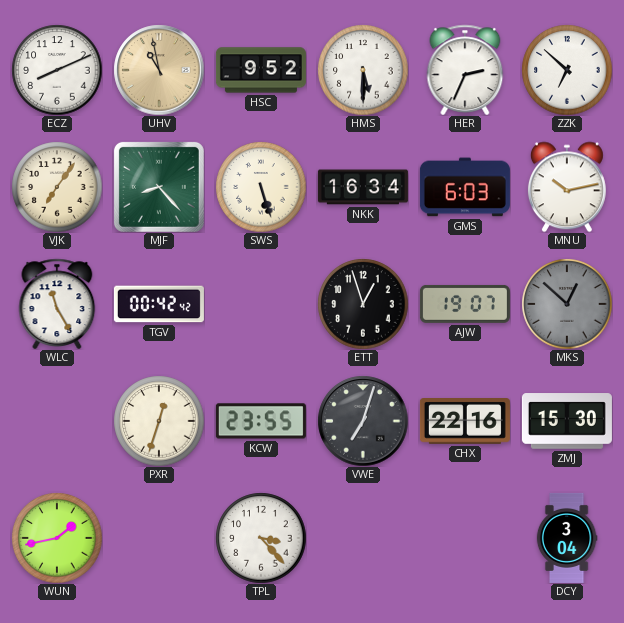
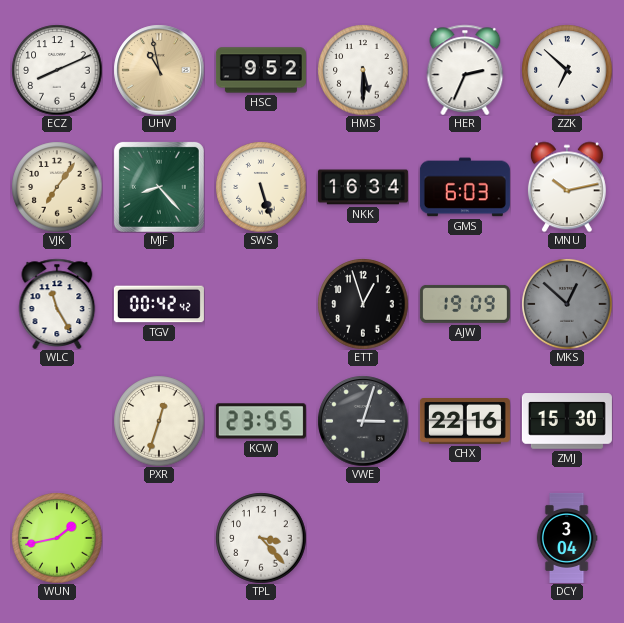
AJW: 19:07 -> 19:09
VWE: 7:03 -> 3:03
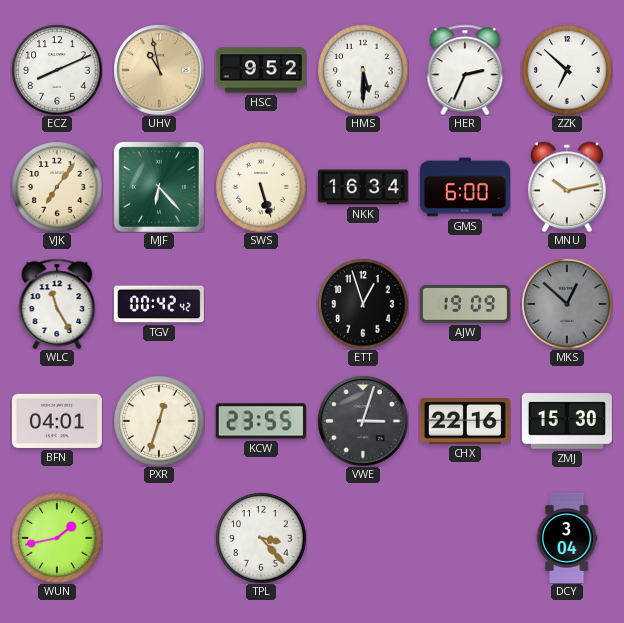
MJF: 8:23 -> 6:23
GMS: 6:03 -> 6:00
BFN: none -> 04:01
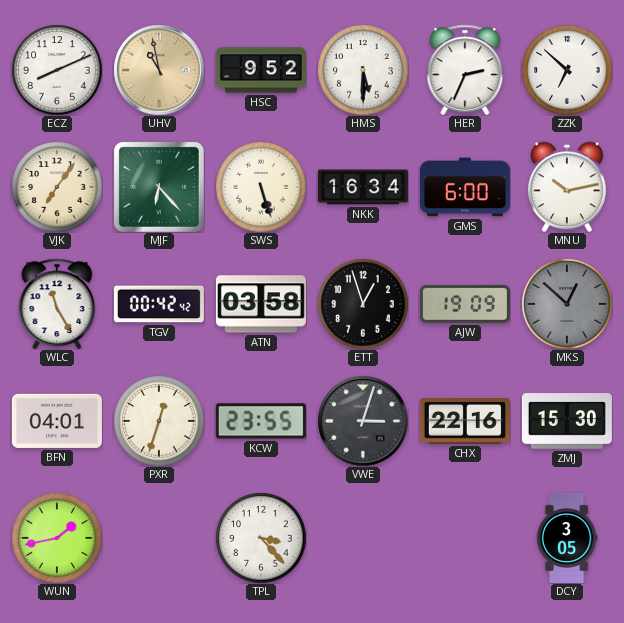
ATN: none -> 03:58
DCY: 3:04 -> 3:05
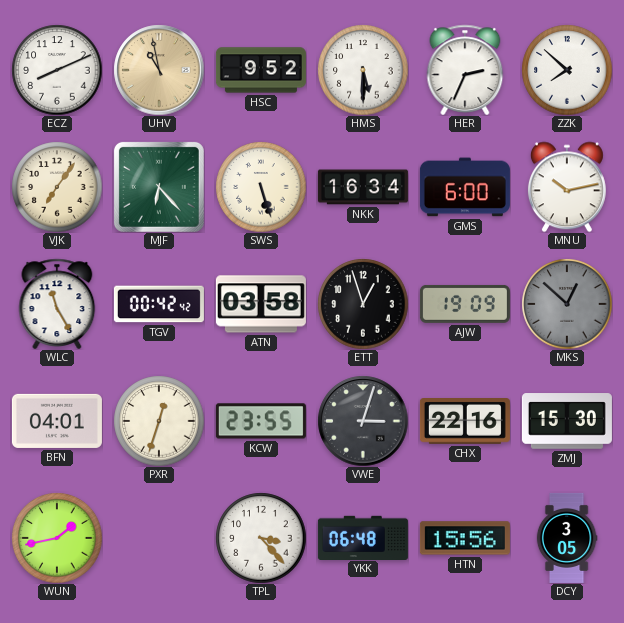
ZZK: 6:52 -> 7:52
YKK: none -> 06:48
HTN: none -> 15:56
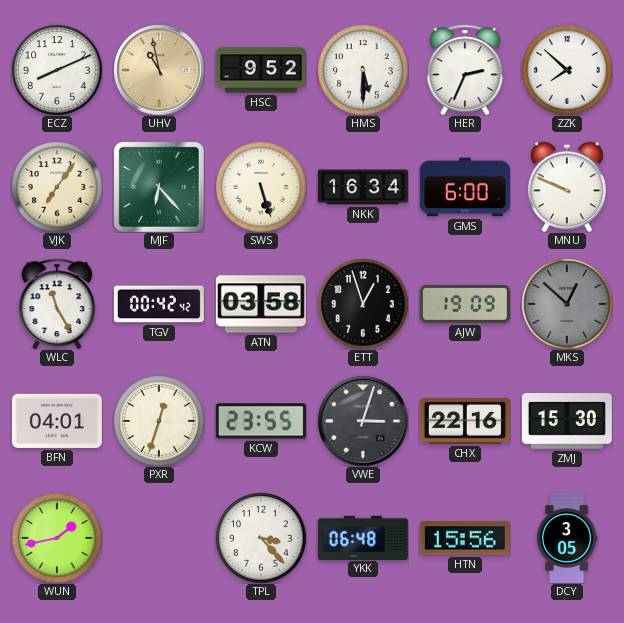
MNU: 10:13 -> 9:49
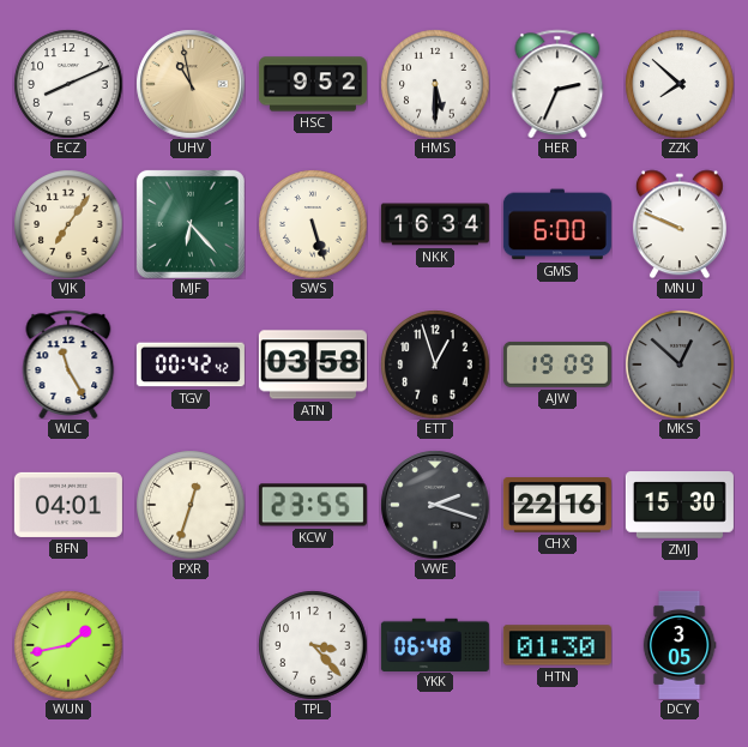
VWE: 3:03 -> 2:18
HTN: 15:56 -> 01:30
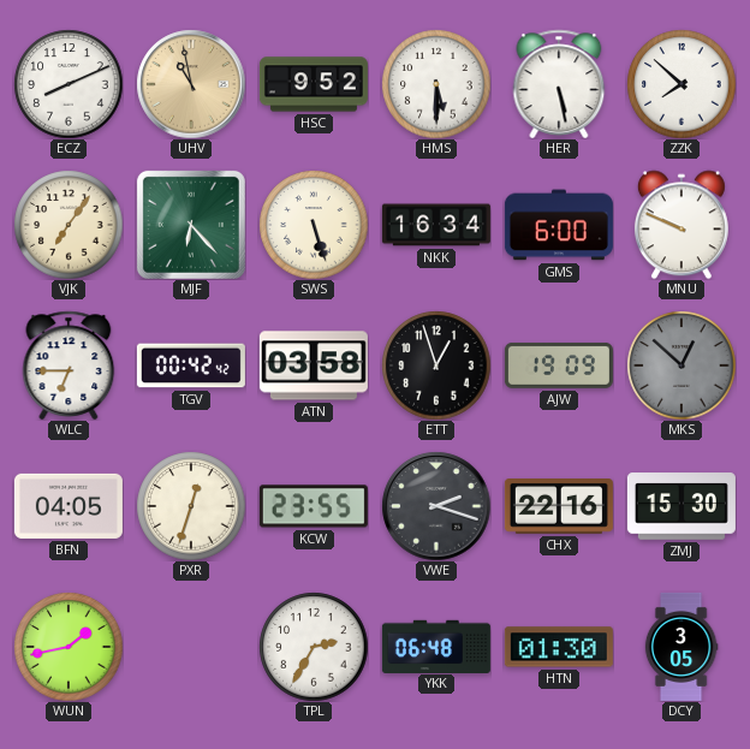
HER: 2:34 -> 5:28
WLC: 11:25 -> 6:45
BFN: 04:01 -> 04:05
TPL: 3:23 -> 2:35
